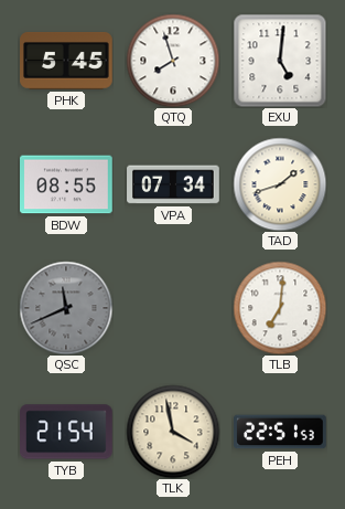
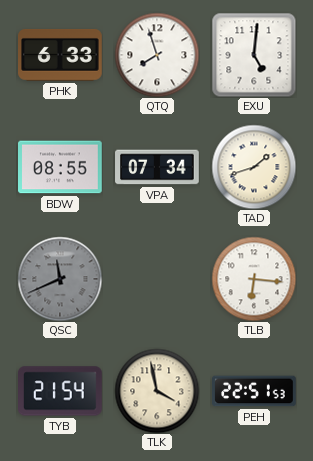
PHK: 5:45 -> 6:33
TLB: 7:01 -> 6:16
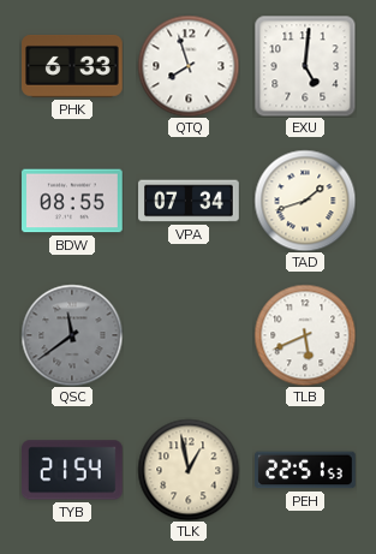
QSC: 11:41 -> 11:39
TLB: 6:16 -> 5:41
TLK: 3:58 -> 12:58
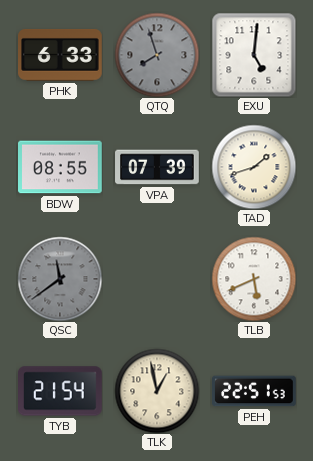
QTQ dial: white -> grey
VPA: 07:34 -> 07:39
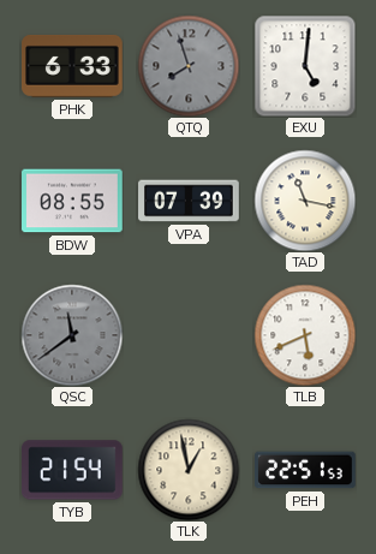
TAD: 1:42 -> 11:17
